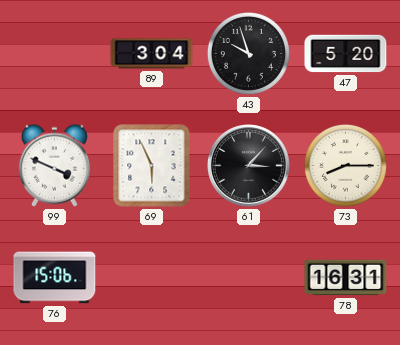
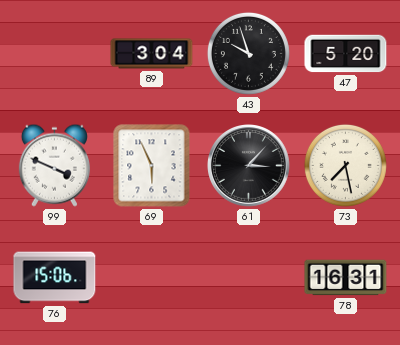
73: 8:15 -> 7:28
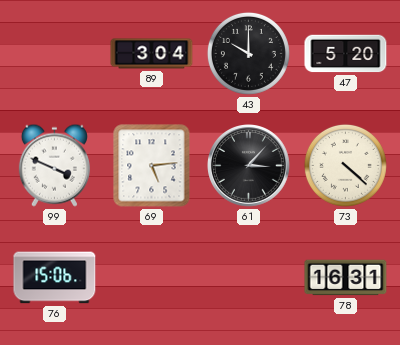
43: 9:57 -> 10:00
69: 5:56 -> 5:14
73: 7:28 -> 4:22
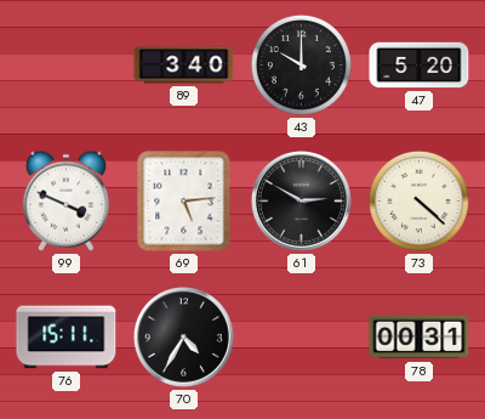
89: 3:04 -> 3:40
61: 3:07 -> 2:50
76: 15:06 -> 15:11
70: none -> 4:35
78: 16:31 -> 00:31
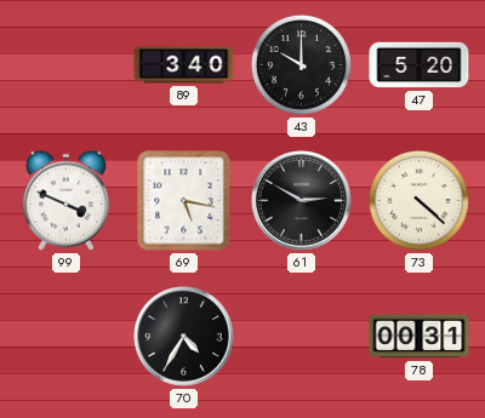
69: 5:14 -> 5:17
76: 15:11 -> none
